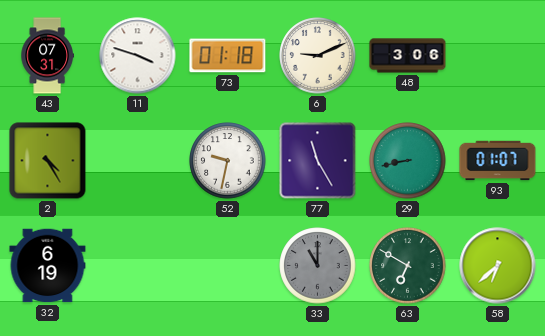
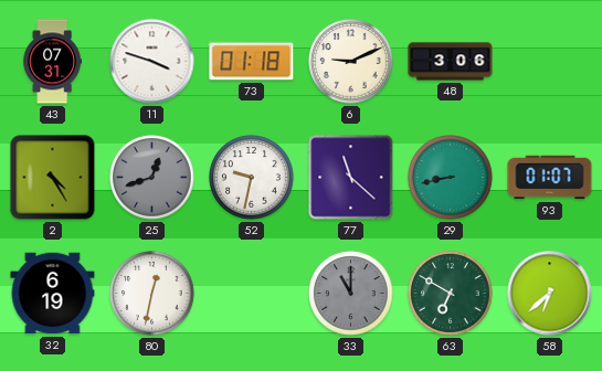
25: none -> 12:42
77: 11:25 -> 11:22
80: none -> 12:32
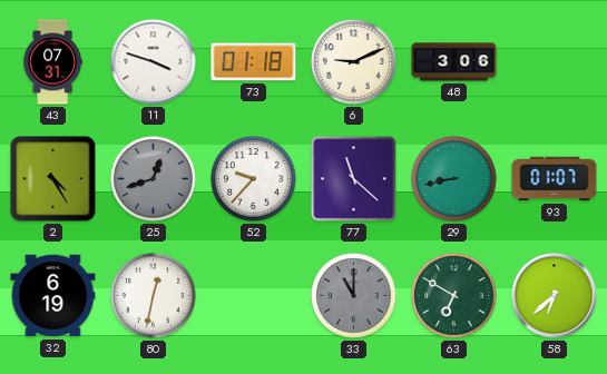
52: 9:32 -> 9:37
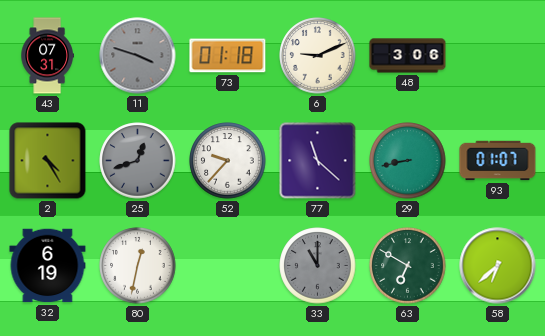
11 dial: white -> grey
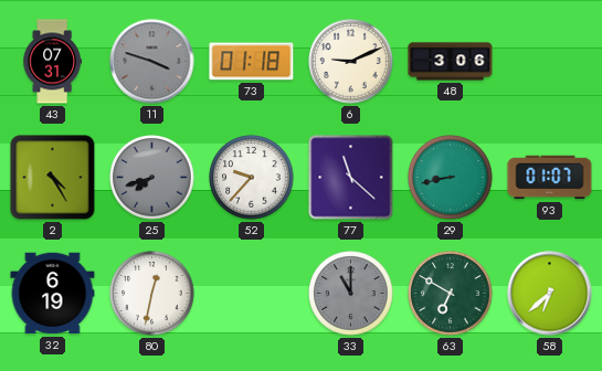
25: 12:42 -> 7:42
